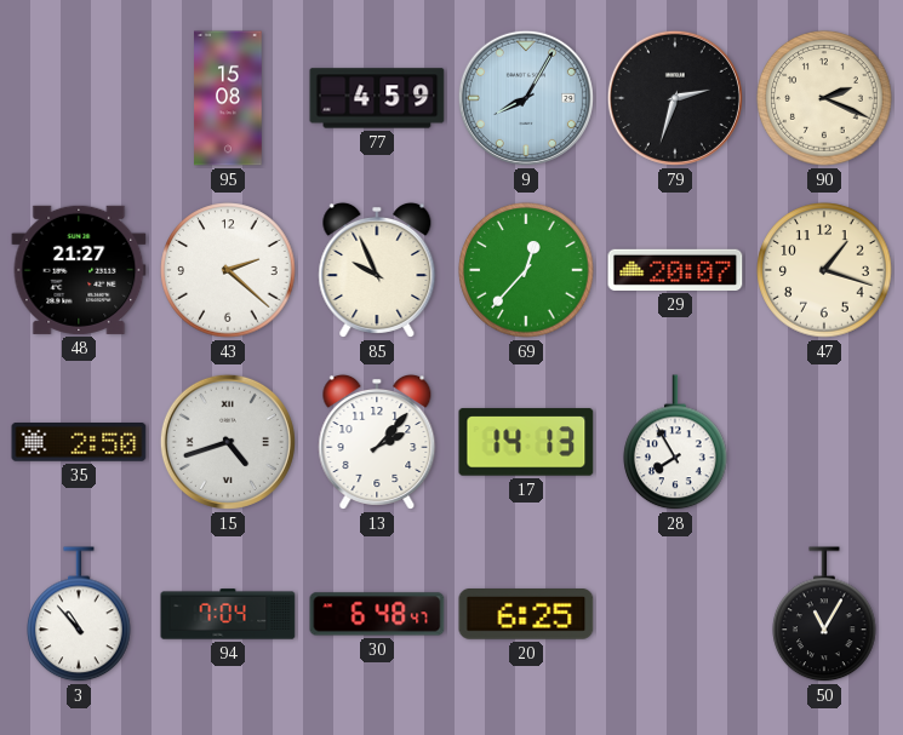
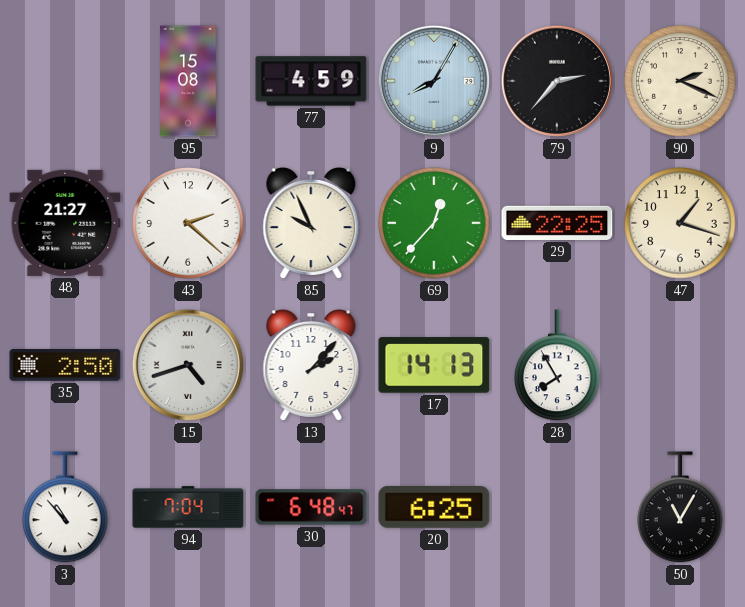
79: 2:33 -> 2:37
29: 20:07 -> 22:25
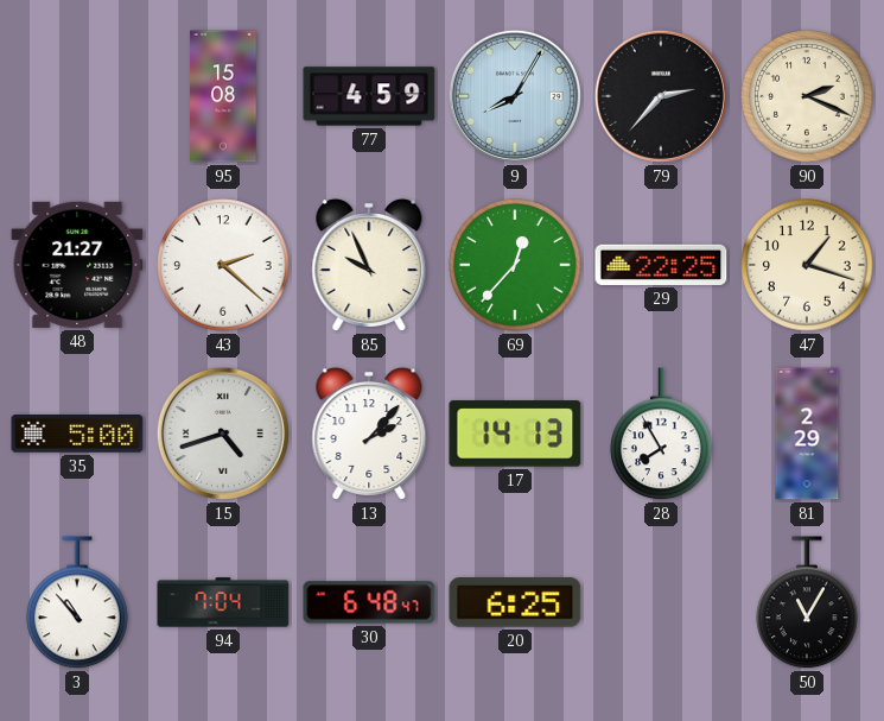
35: 2:50 -> 5:00
81: none -> 2:29
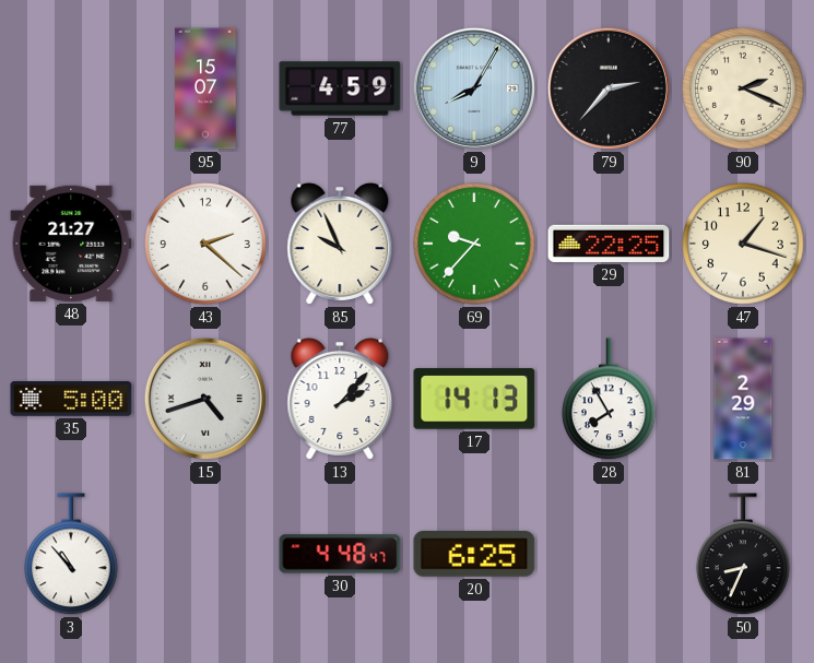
95: 15:08 -> 15:07
69: 12:37 -> 9:37
94: 7:04 -> none
30: 6:48 -> 4:48
50: 11:05 -> 8:34
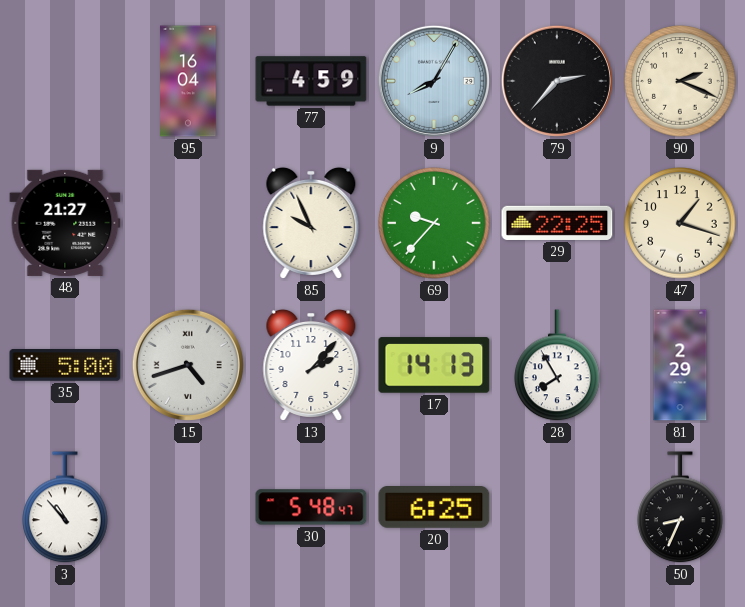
95: 15:07 -> 16:04
43: 2:22 -> none
30: 4:48 -> 5:48
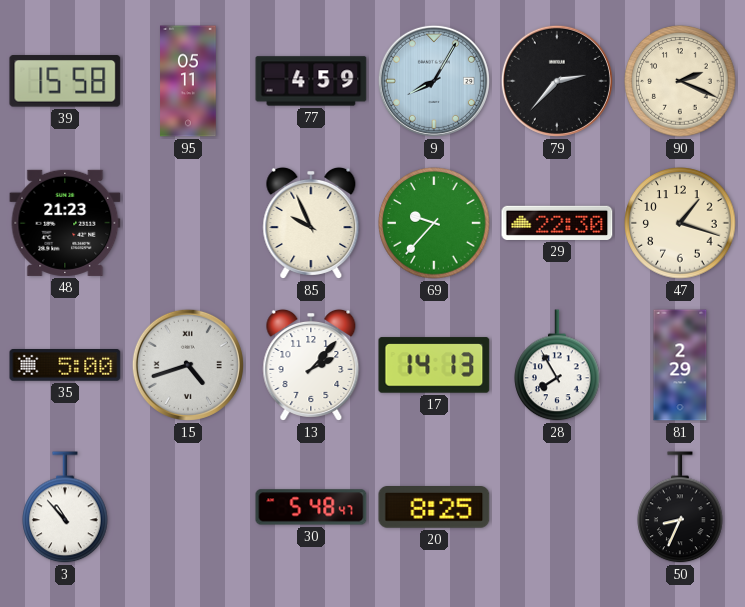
39: none -> 15:58
95: 16:04 -> 05:11
48: 21:27 -> 21:23
29: 22:25 -> 22:30
20: 6:25 -> 8:25
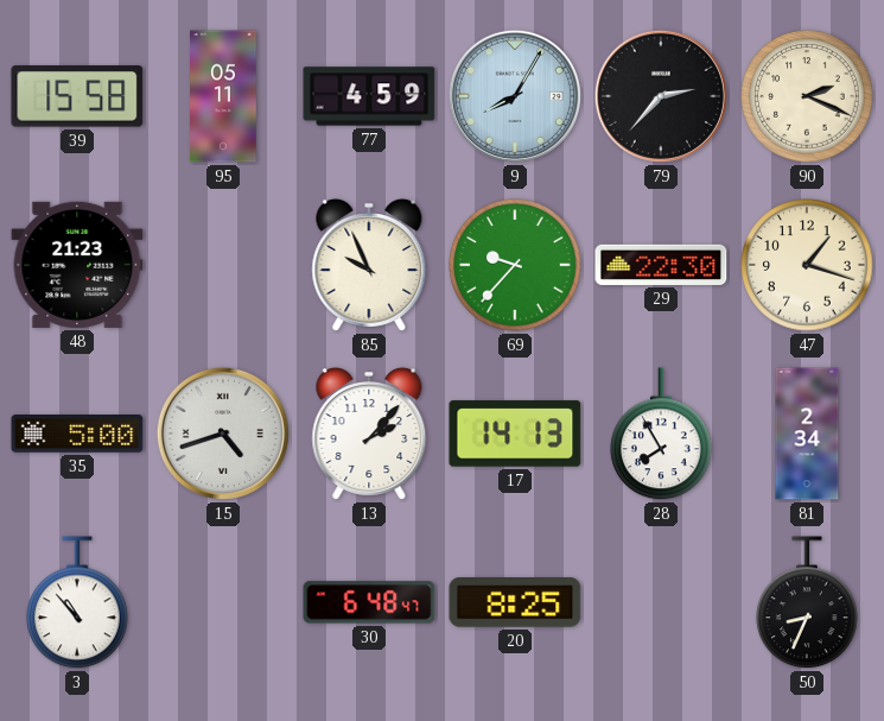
81: 2:29 -> 2:34
30: 5:48 -> 6:48
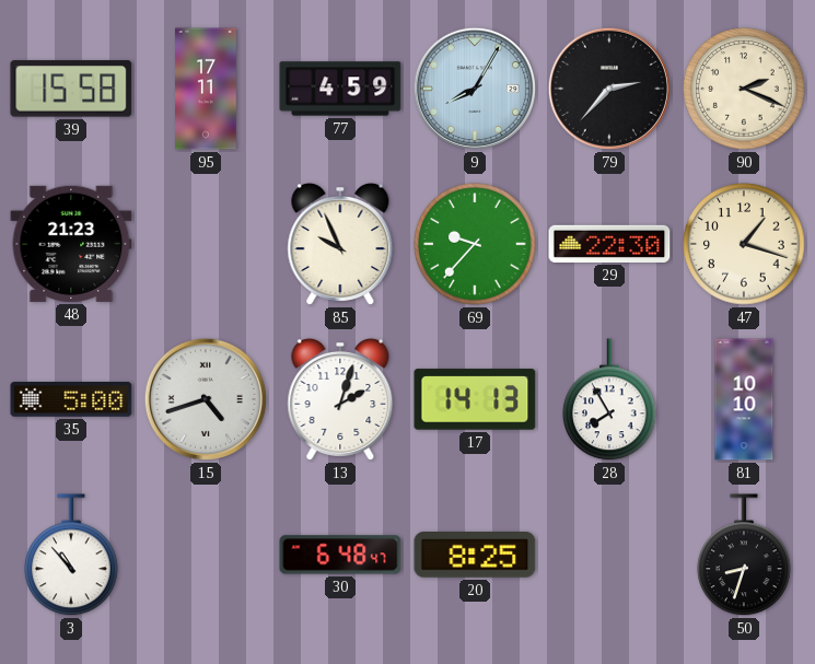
95: 05:11 -> 17:11
13: 2:07 -> 2:03
81: 2:34 -> 10:10
50: 8:34 -> 8:33
